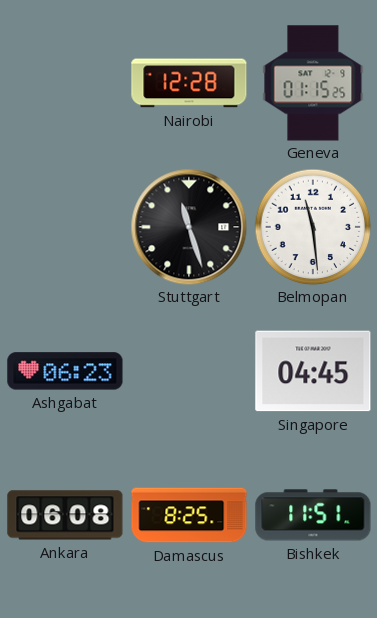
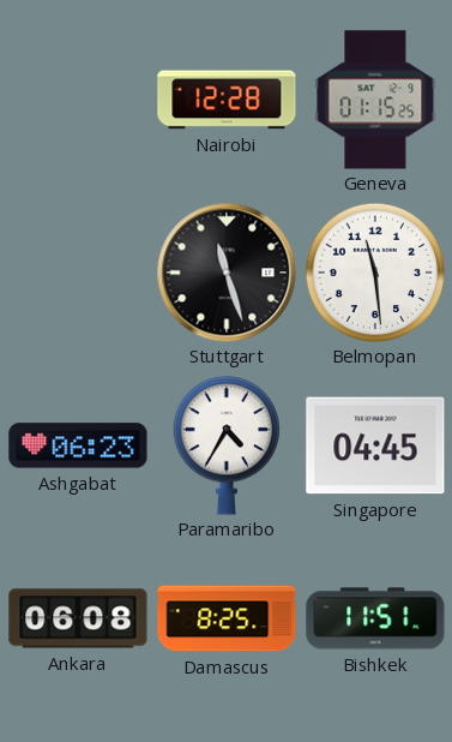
Paramaribo: none -> 4:35
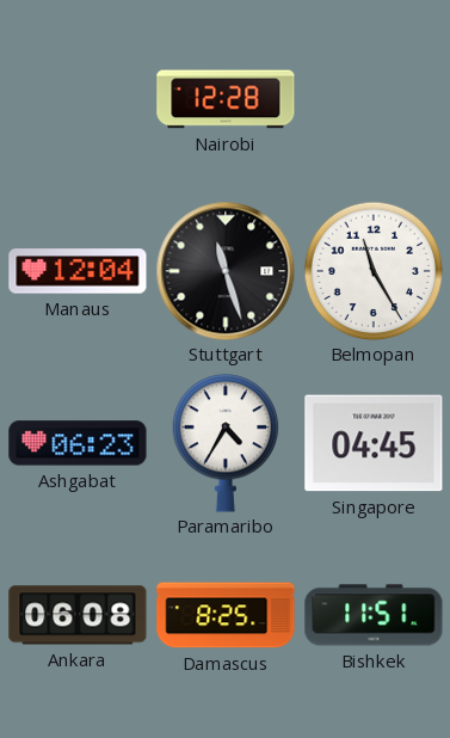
Geneva: 01:15 -> none
Manaus: none -> 12:04
Belmopan: 11:29 -> 11:25
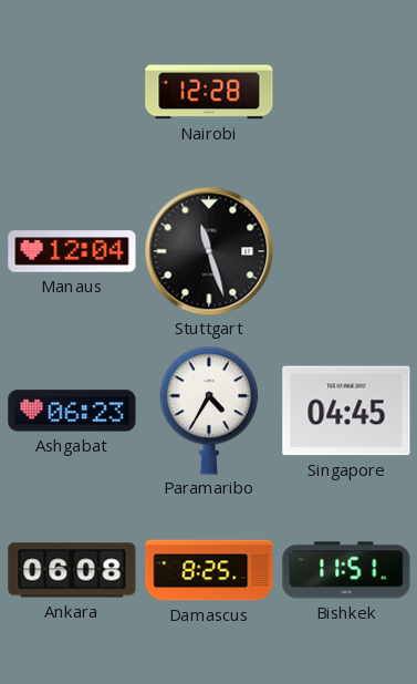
Belmopan: 11:25 -> none
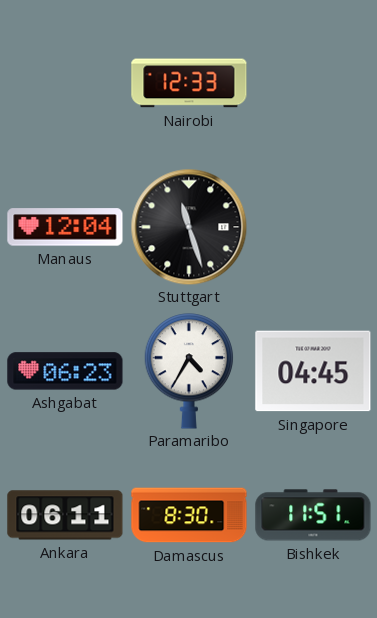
Nairobi: 12:28 -> 12:33
Ankara: 06:08 -> 06:11
Damascus: 8:25 -> 8:30
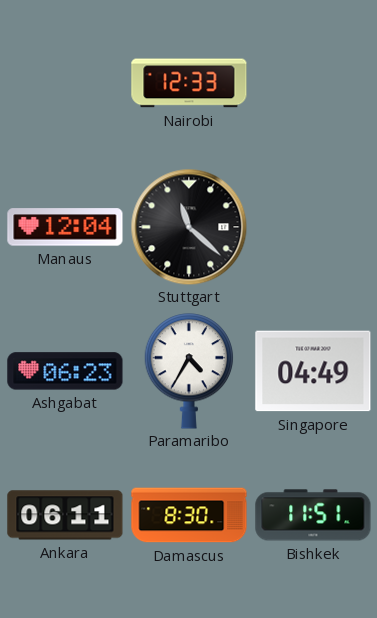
Stuttgart: 11:27 -> 11:22
Singapore: 04:45 -> 04:49
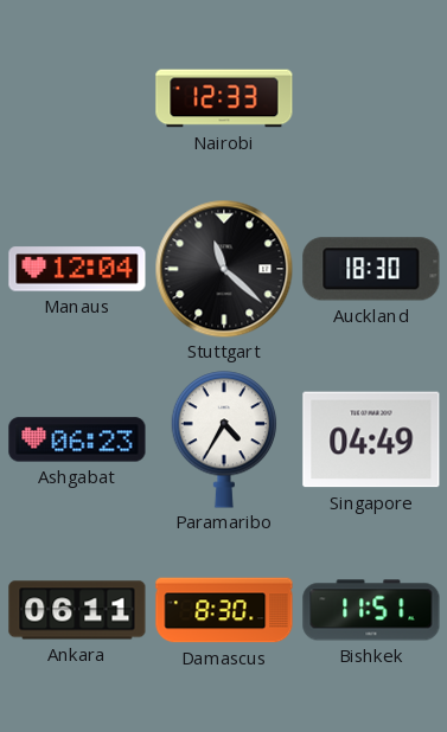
Auckland: none -> 18:30
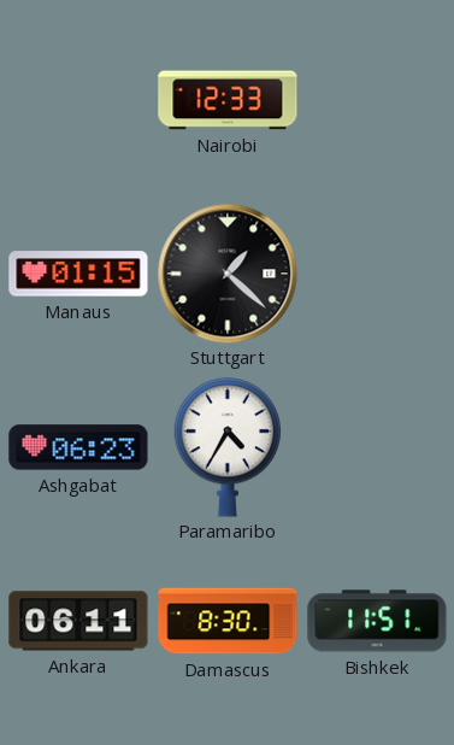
Manaus: 12:04 -> 01:15
Stuttgart: 11:22 -> 1:22
Auckland: 18:30 -> none
Singapore: 04:49 -> none
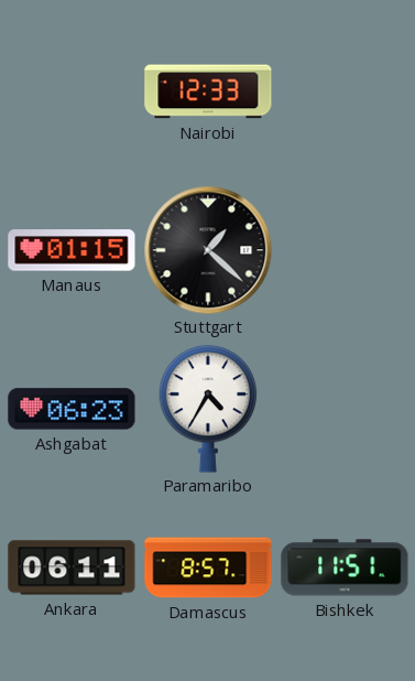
Damascus: 8:30 -> 8:57
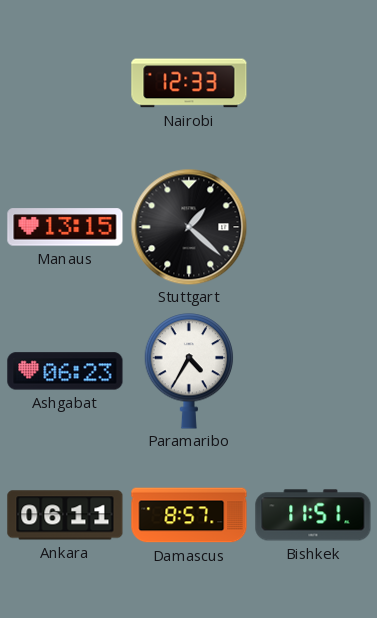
Manaus: 01:15 -> 13:15
